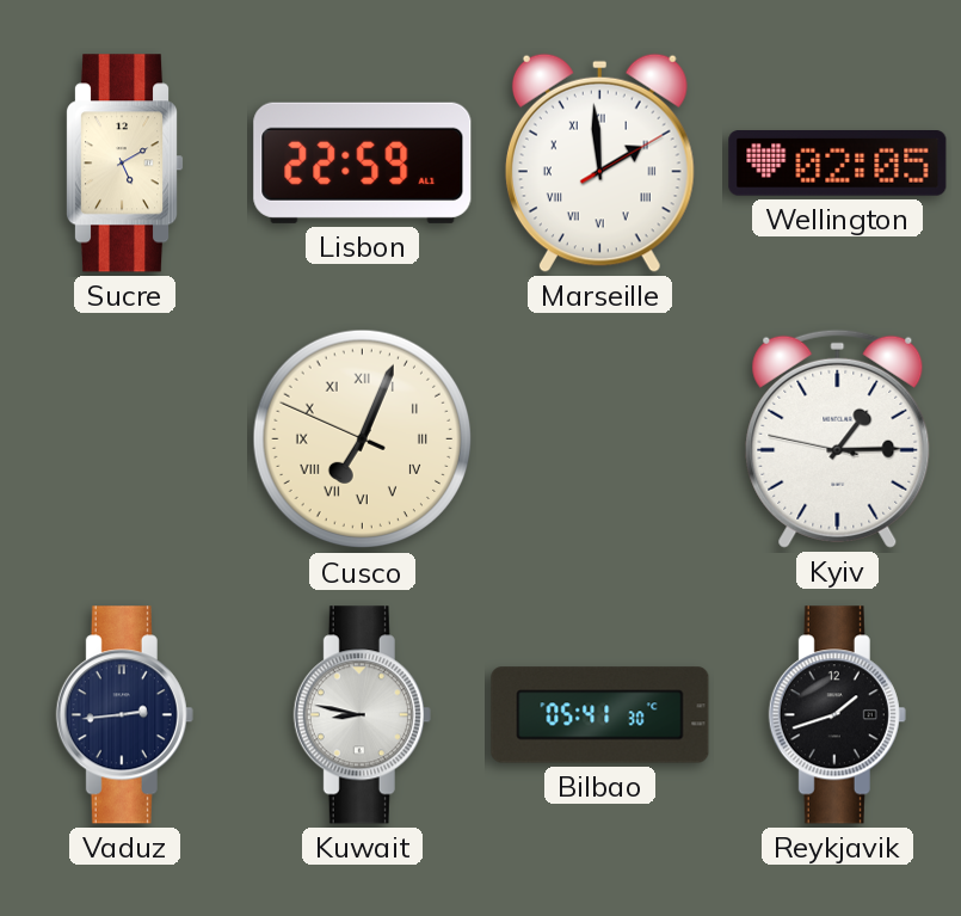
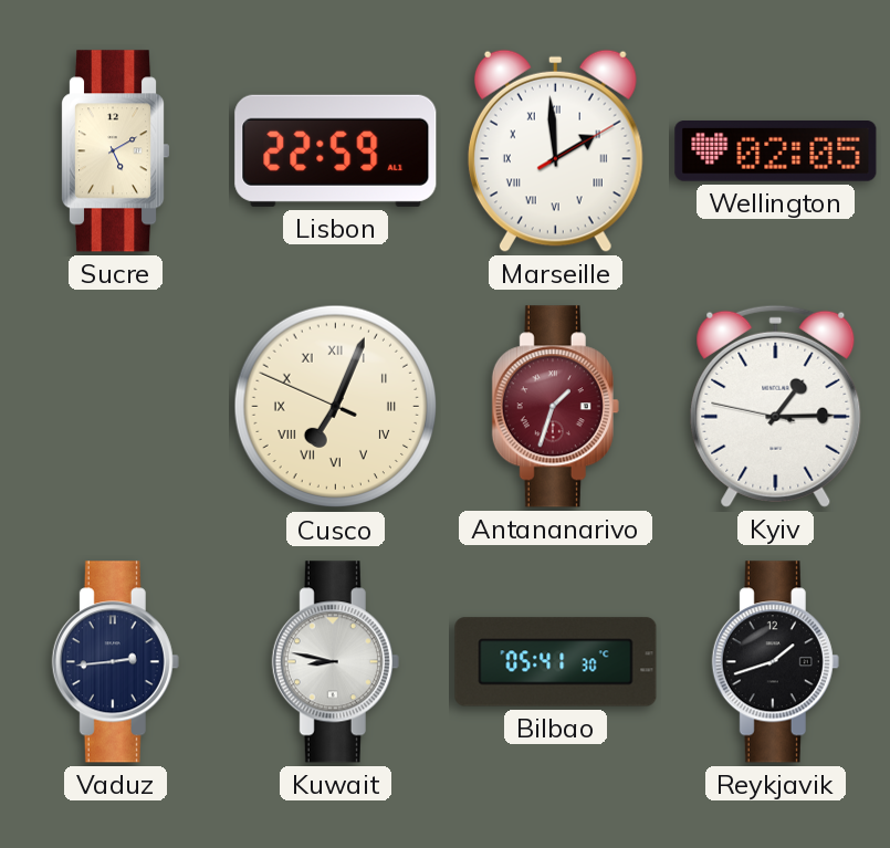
Antananarivo: none -> 1:33
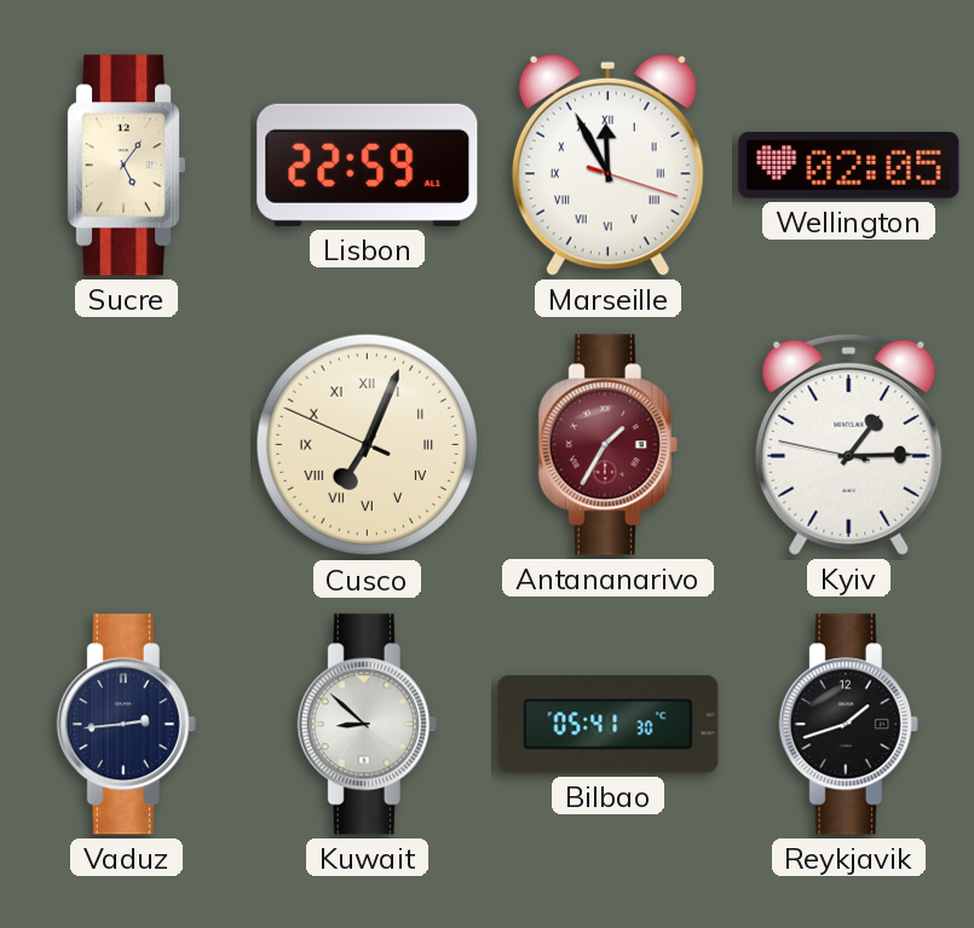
Sucre: 5:10 -> 5:06
Marseille: 1:59 -> 11:55
Antananarivo: 1:33 -> 1:35
Kuwait: 8:47 -> 8:52
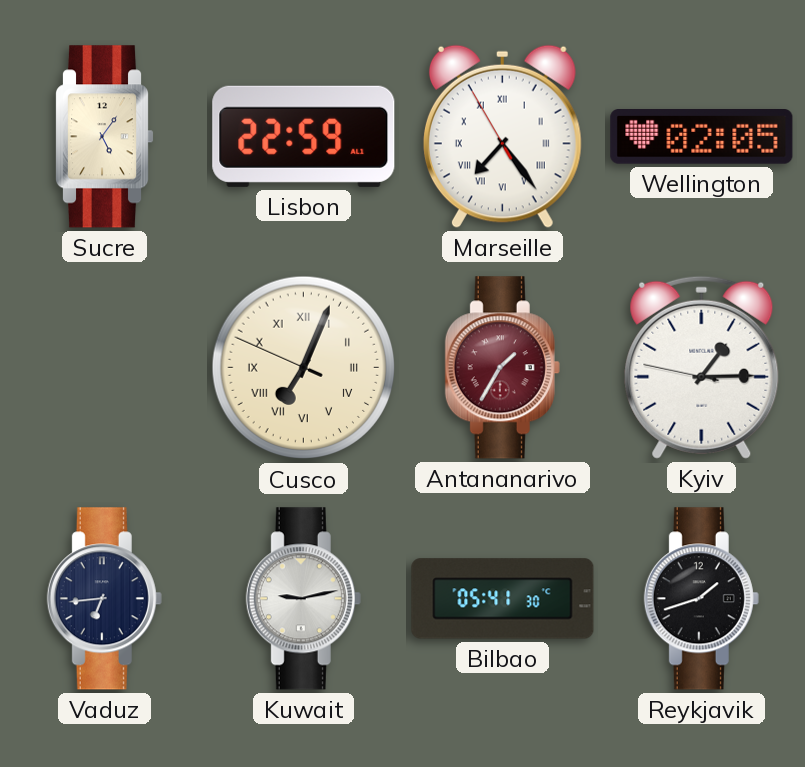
Marseille: 11:55 -> 7:23
Vaduz: 2:44 -> 6:44
Kuwait: 8:52 -> 9:13
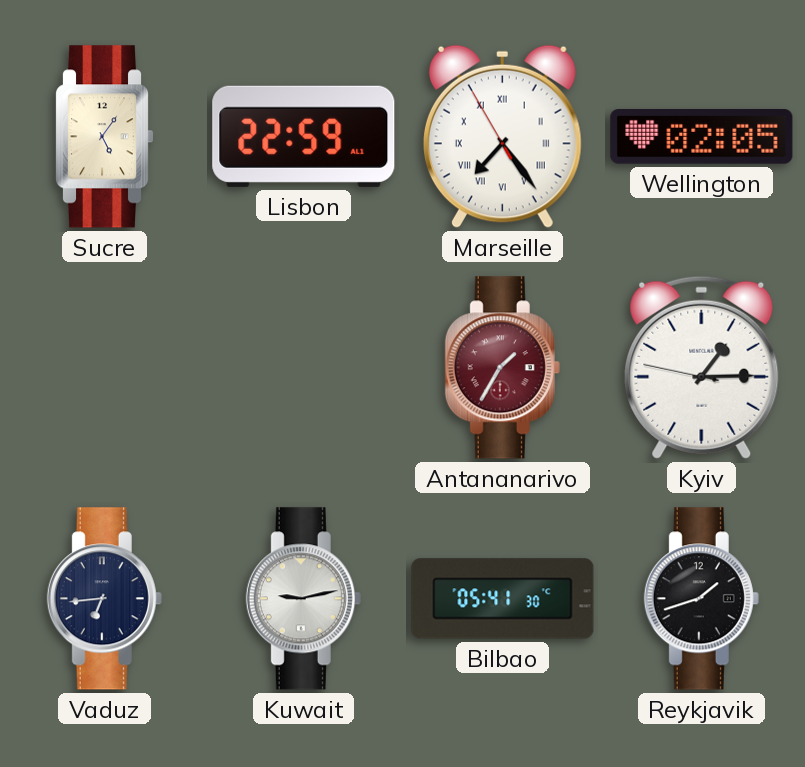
Cusco: 7:03 -> none
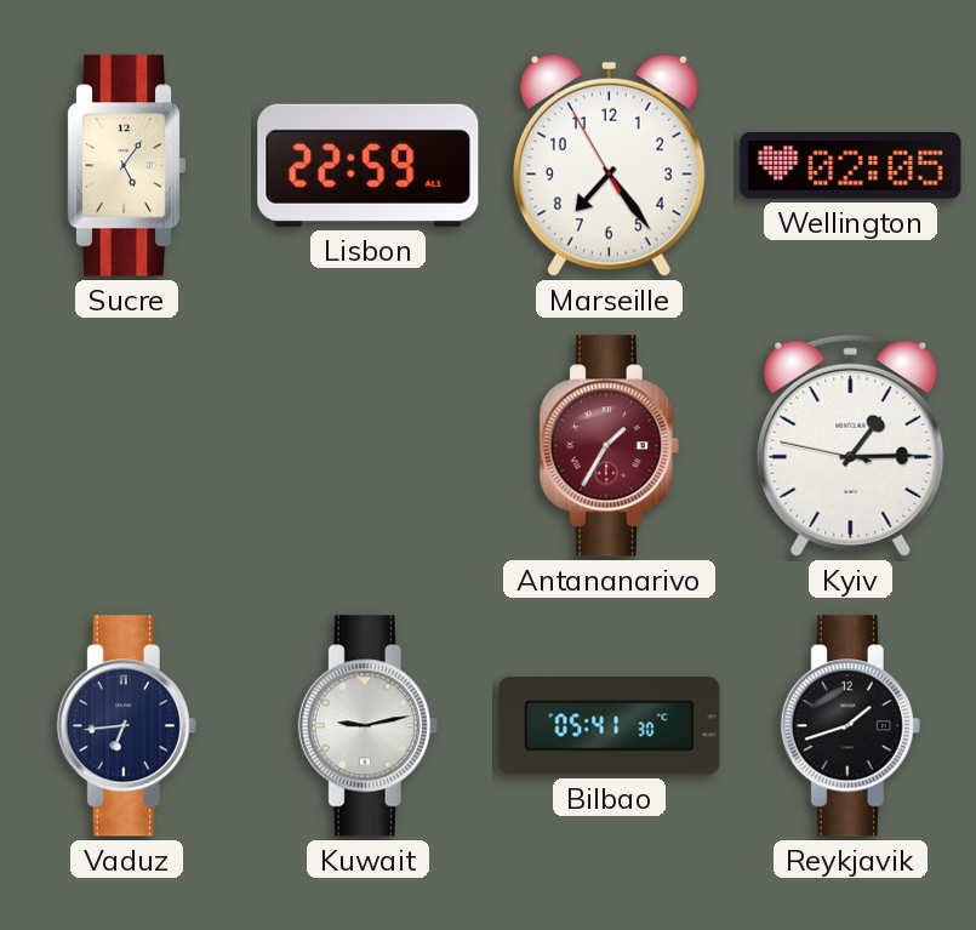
Marseille numerals: Roman -> Arabic
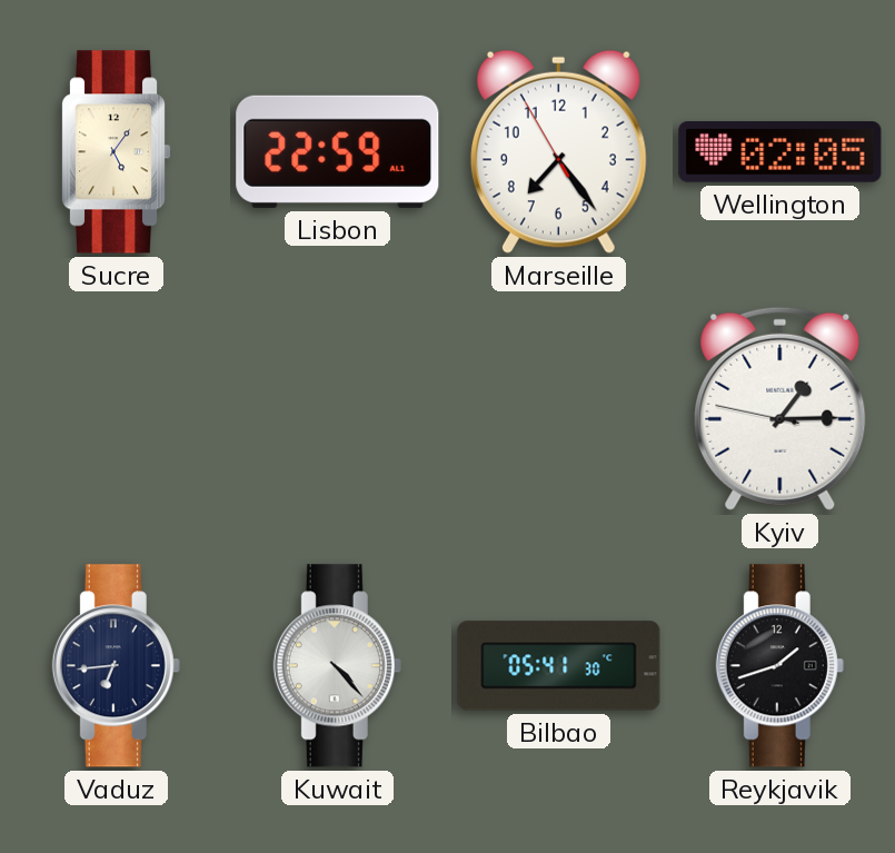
Antananarivo: 1:35 -> none
Kuwait: 9:13 -> 4:23
